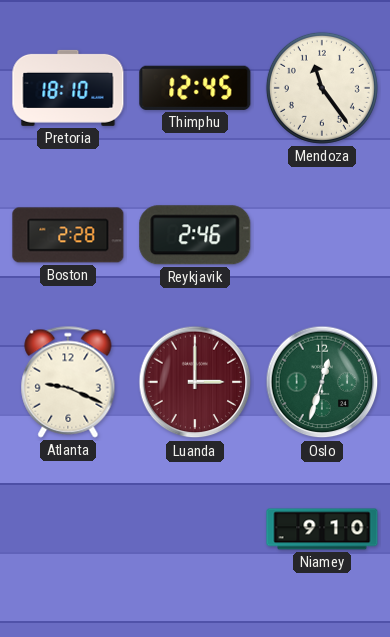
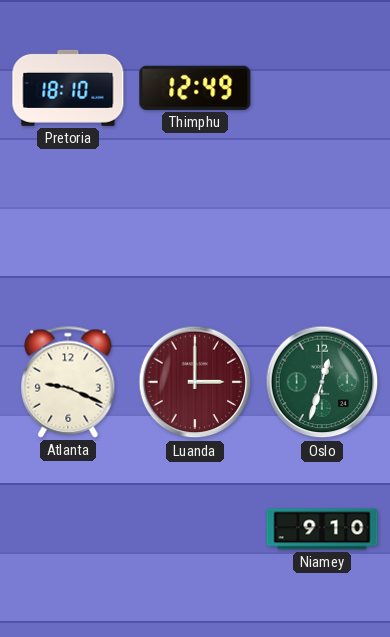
Thimphu: 12:45 -> 12:49
Mendoza: 11:24 -> none
Boston: 2:28 -> none
Reykjavik: 2:46 -> none
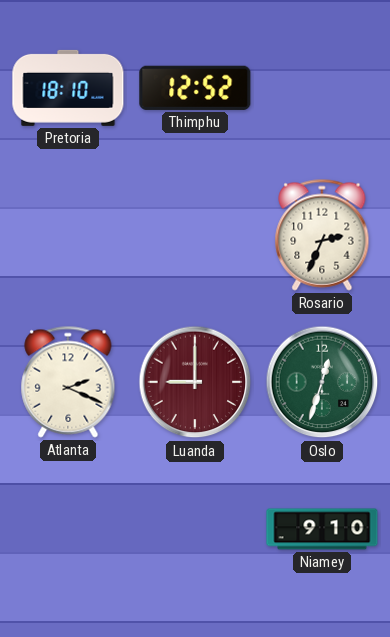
Thimphu: 12:49 -> 12:52
Rosario: none -> 2:34
Atlanta: 9:19 -> 2:19
Luanda: 3:00 -> 9:00
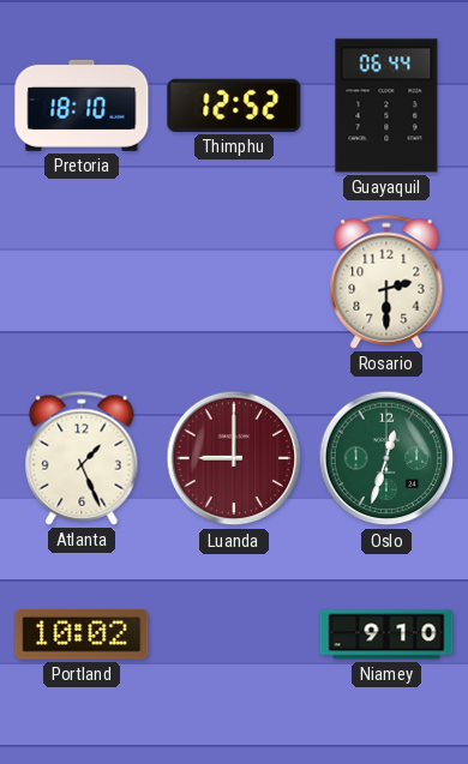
Guayaquil: none -> 06:44
Rosario: 2:34 -> 2:30
Atlanta: 2:19 -> 1:26
Portland: none -> 10:02
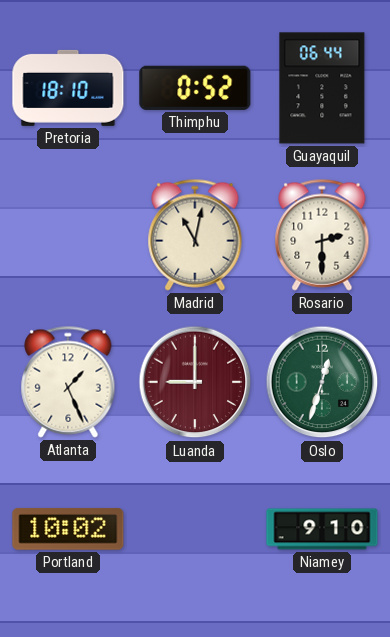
Thimphu: 12:52 -> 0:52
Madrid: none -> 11:02
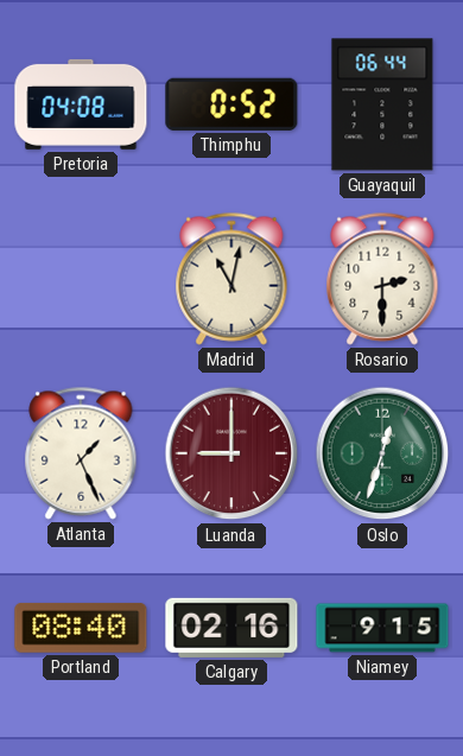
Pretoria: 18:10 -> 04:08
Portland: 10:02 -> 08:40
Calgary: none -> 02:16
Niamey: 9:10 -> 9:15
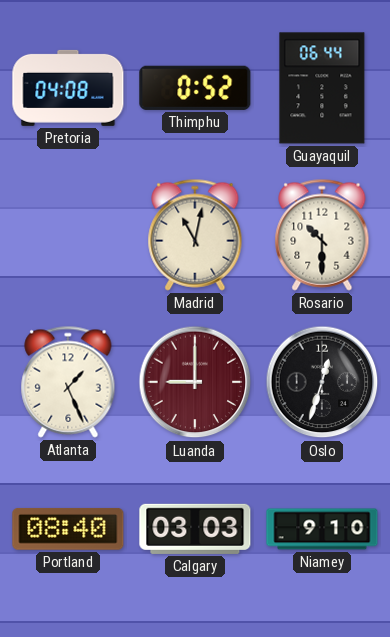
Rosario: 2:30 -> 10:30
Oslo dial: green -> black
Calgary: 02:16 -> 03:03
Niamey: 9:15 -> 9:10
